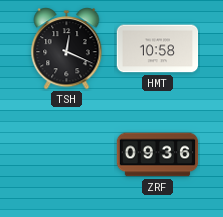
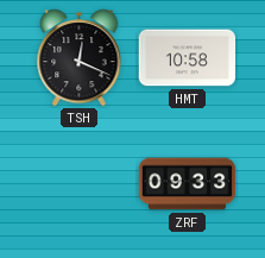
ZRF: 09:36 -> 09:33
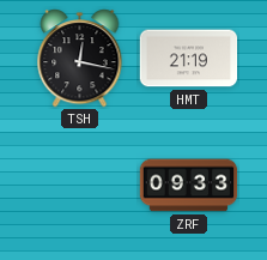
TSH: 12:19 -> 12:17
HMT: 10:58 -> 21:19
